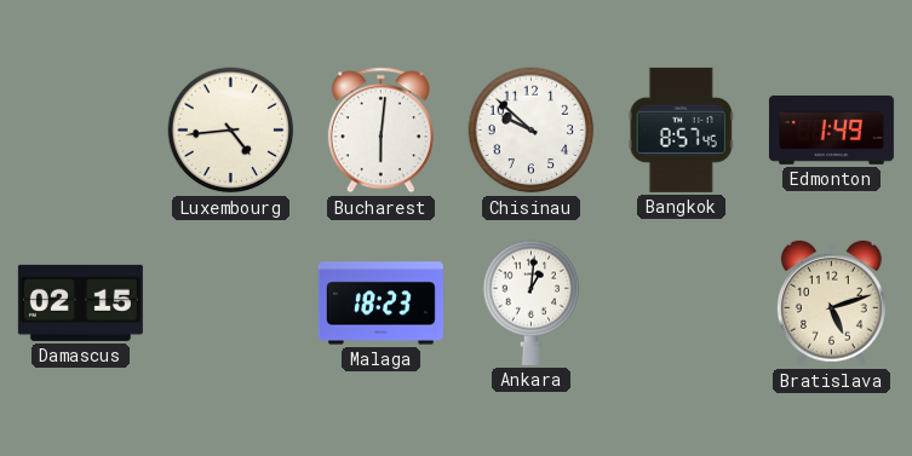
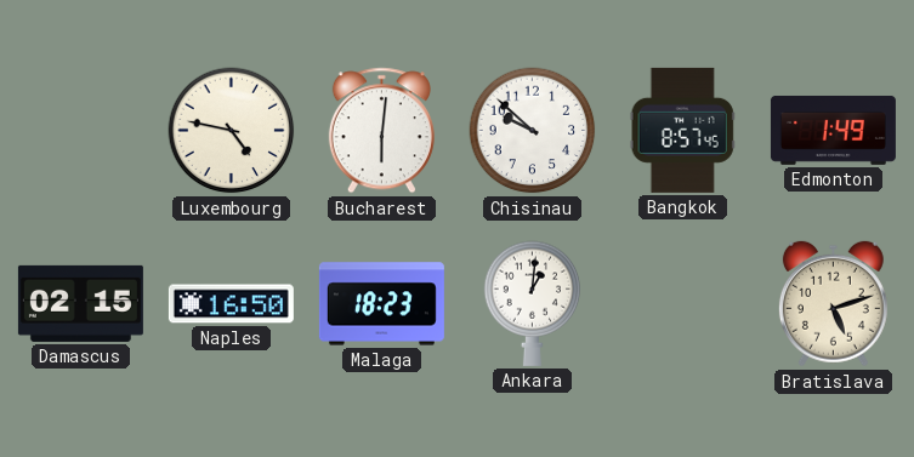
Luxembourg: 4:44 -> 4:47
Naples: none -> 16:50
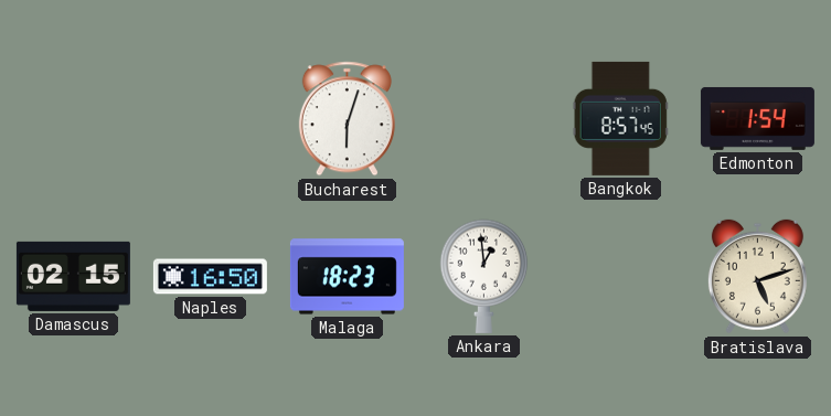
Luxembourg: 4:47 -> none
Bucharest: 6:01 -> 6:03
Chisinau: 9:52 -> none
Edmonton: 1:49 -> 1:54
Ankara: 1:01 -> 12:59
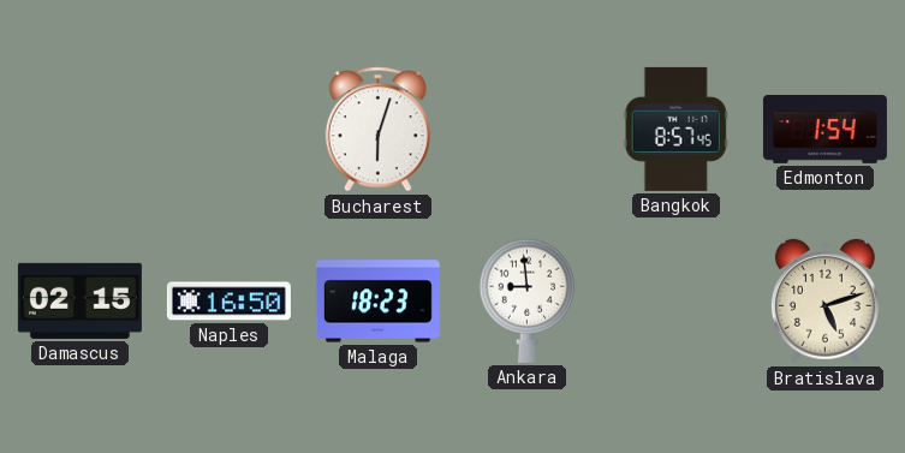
Ankara: 12:59 -> 8:59
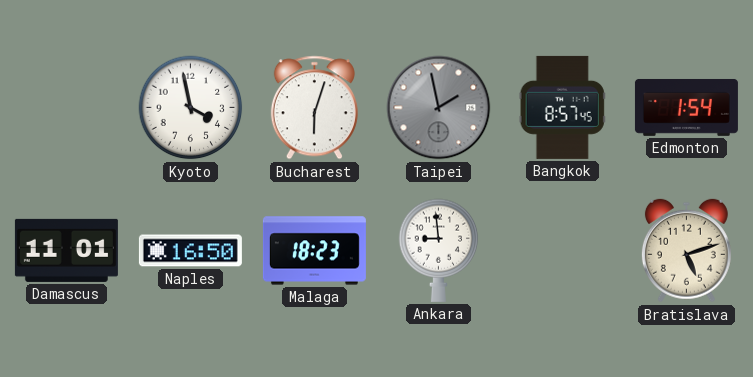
Kyoto: none -> 3:58
Taipei: none -> 1:58
Damascus: 02:15 -> 11:01
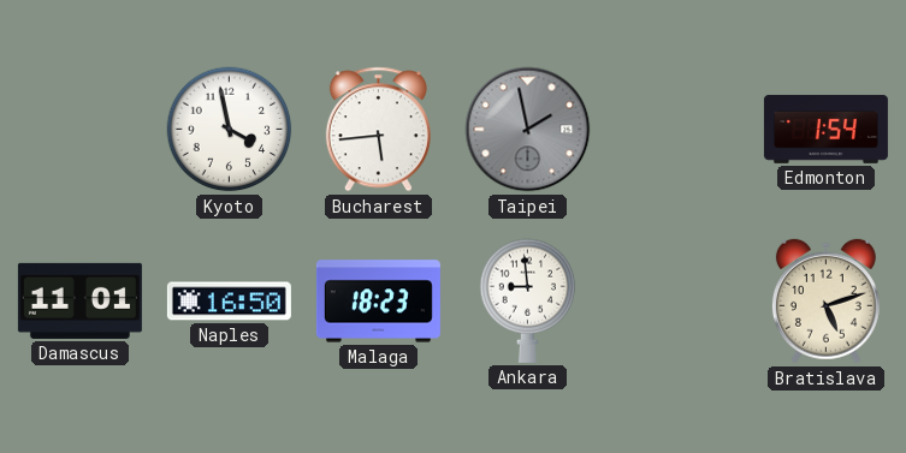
Bucharest: 6:03 -> 5:44
Bangkok: 8:57 -> none
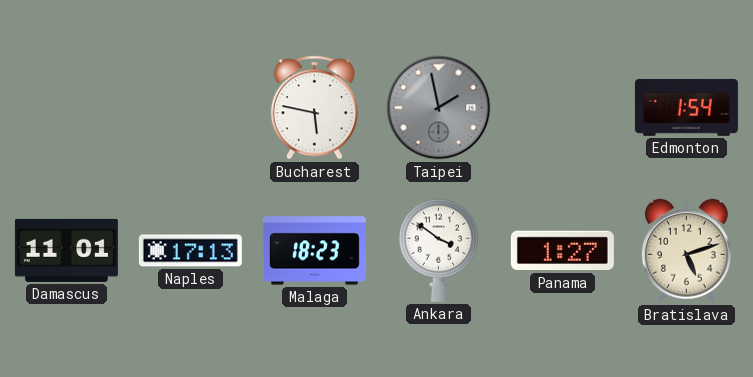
Kyoto: 3:58 -> none
Bucharest: 5:44 -> 5:47
Naples: 16:50 -> 17:13
Ankara: 8:59 -> 3:51
Panama: none -> 1:27
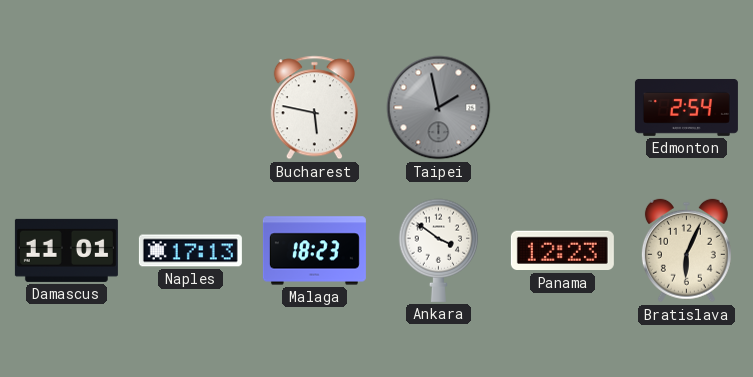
Edmonton: 1:54 -> 2:54
Panama: 1:27 -> 12:23
Bratislava: 5:12 -> 6:04
